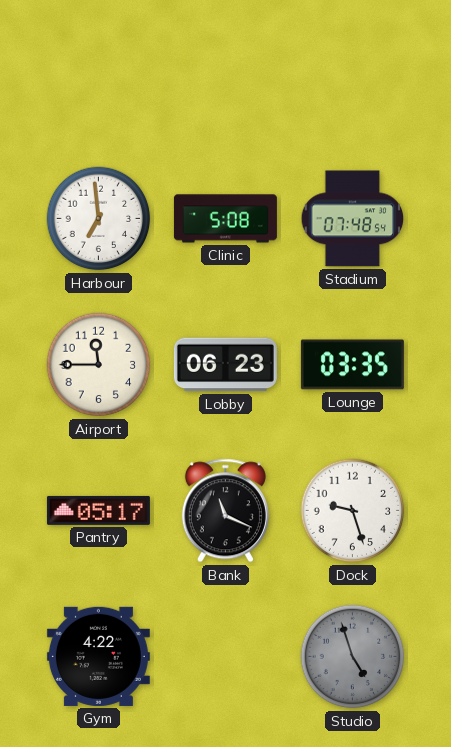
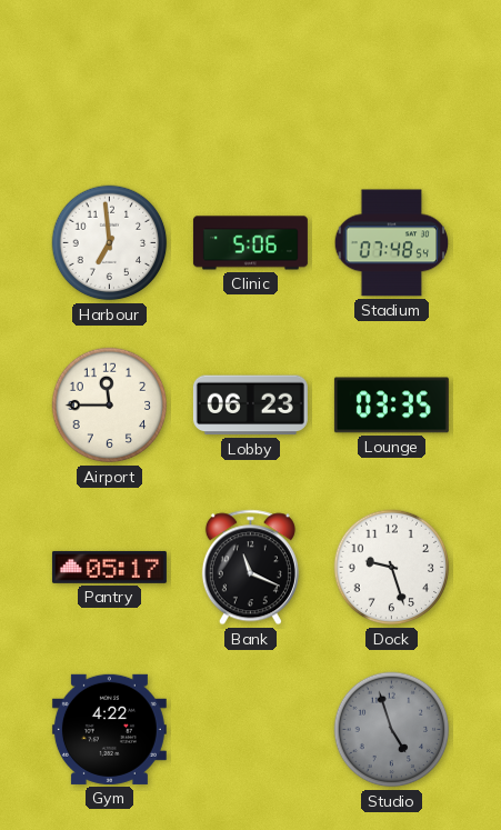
Clinic: 5:08 -> 5:06
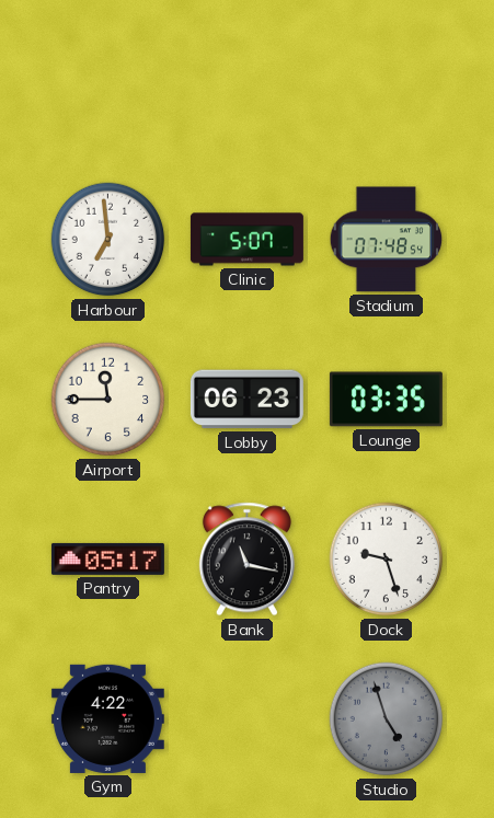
Clinic: 5:06 -> 5:07
Bank: 11:19 -> 11:17
